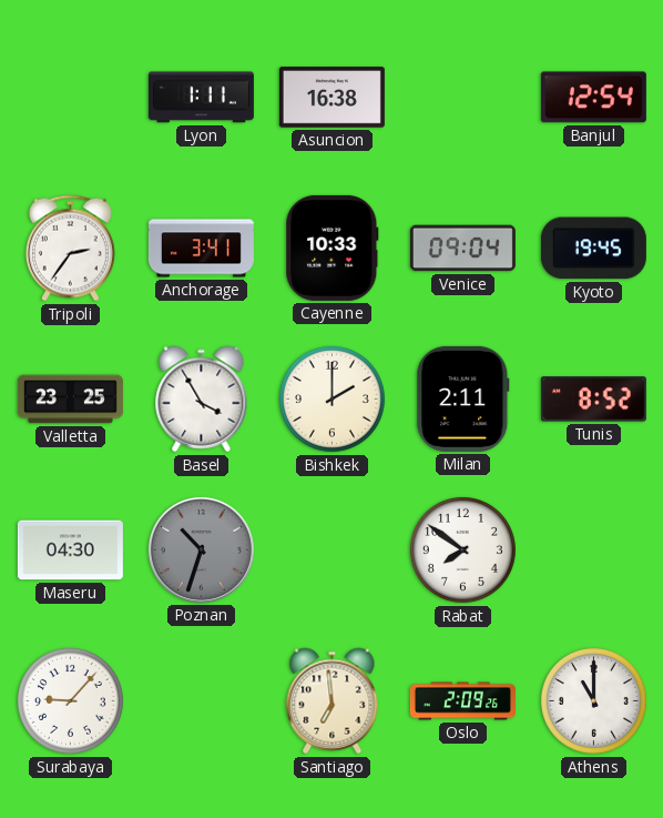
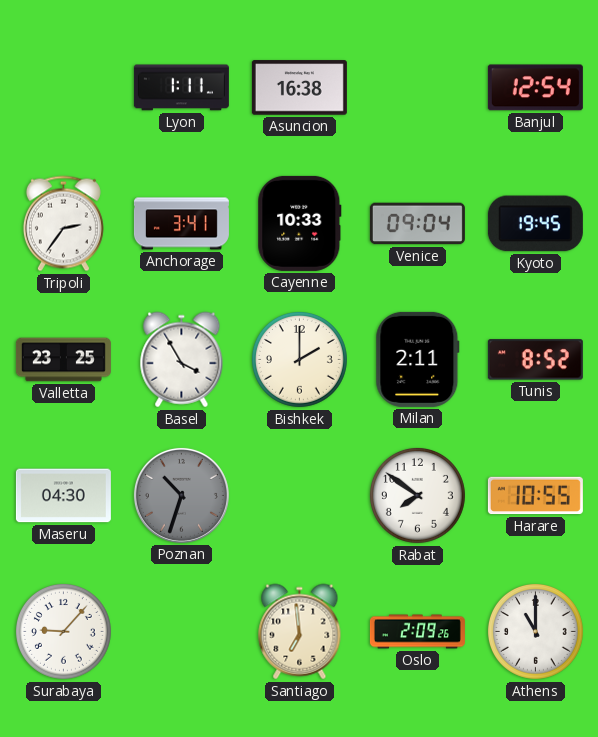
Harare: none -> 10:55
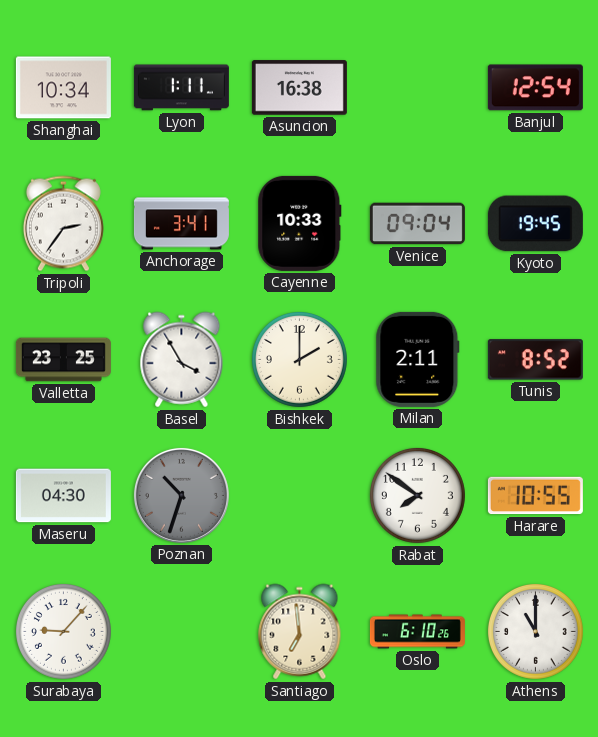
Shanghai: none -> 10:34
Oslo: 2:09 -> 6:10
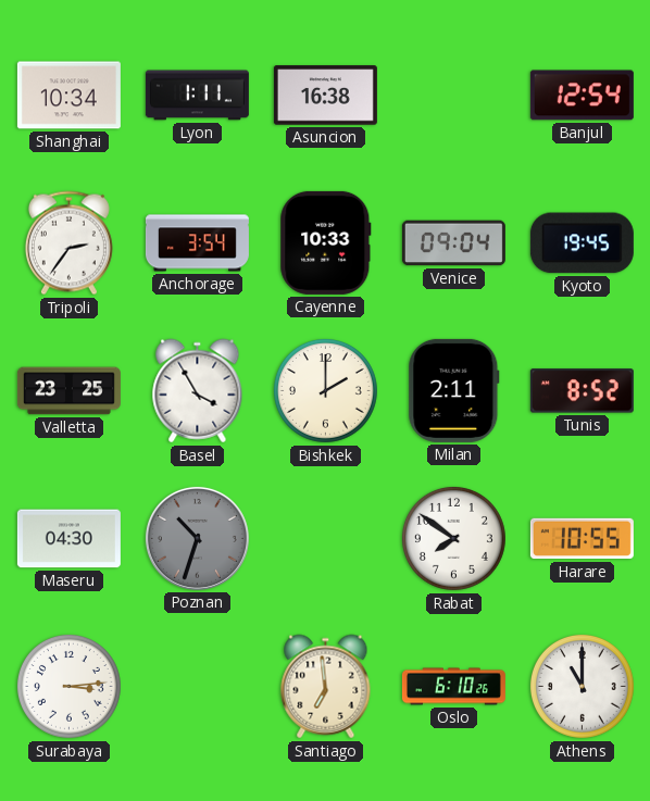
Anchorage: 3:41 -> 3:54
Surabaya: 9:07 -> 3:14
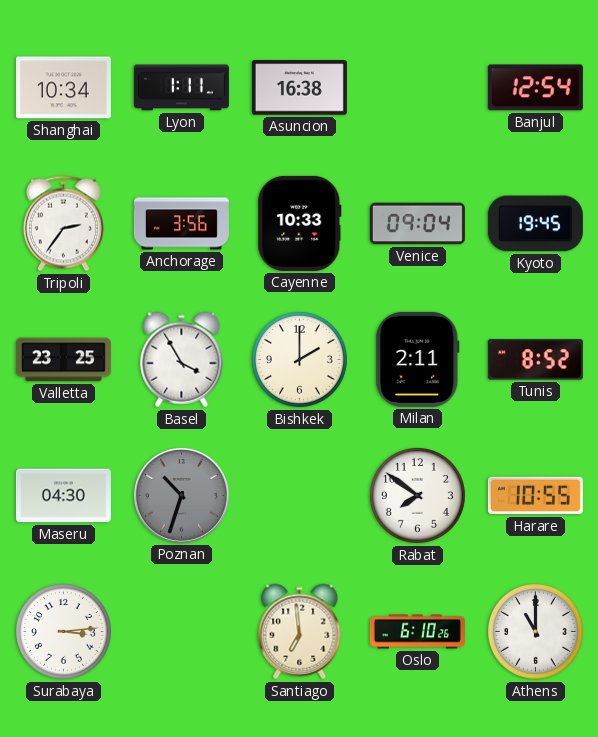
Anchorage: 3:54 -> 3:56
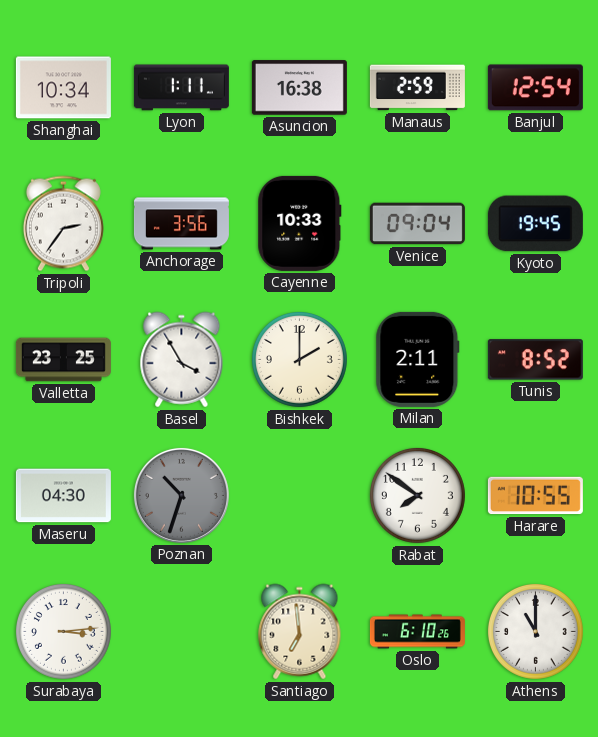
Manaus: none -> 2:59
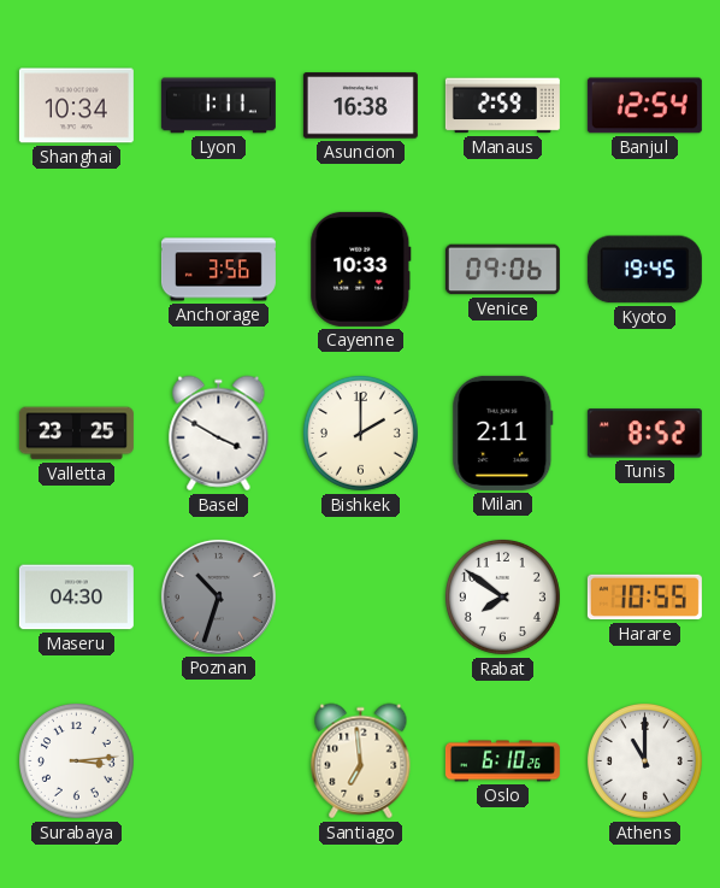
Tripoli: 2:36 -> none
Venice: 09:04 -> 09:06
Basel: 3:55 -> 3:50
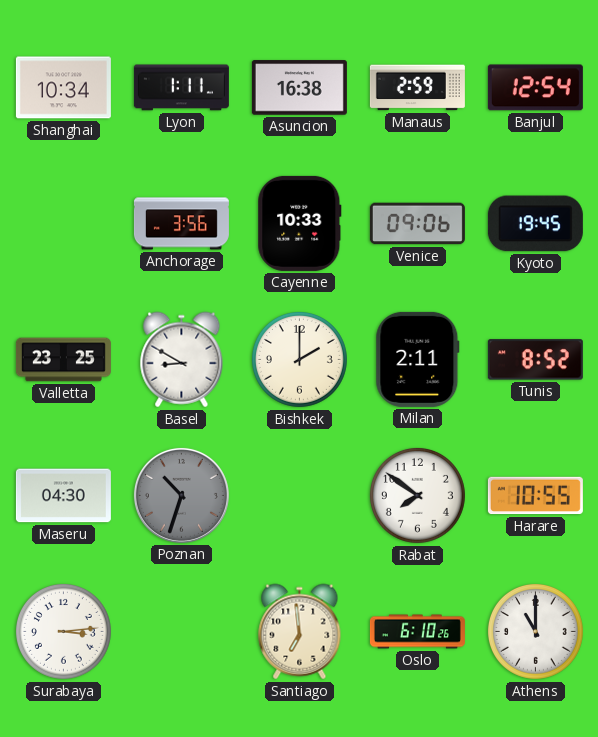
Basel: 3:50 -> 8:50
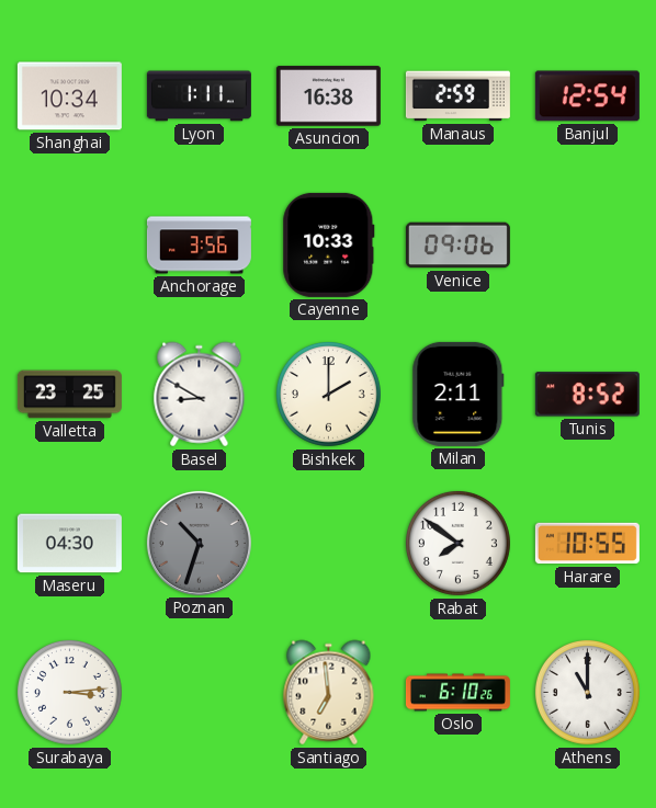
Kyoto: 19:45 -> none
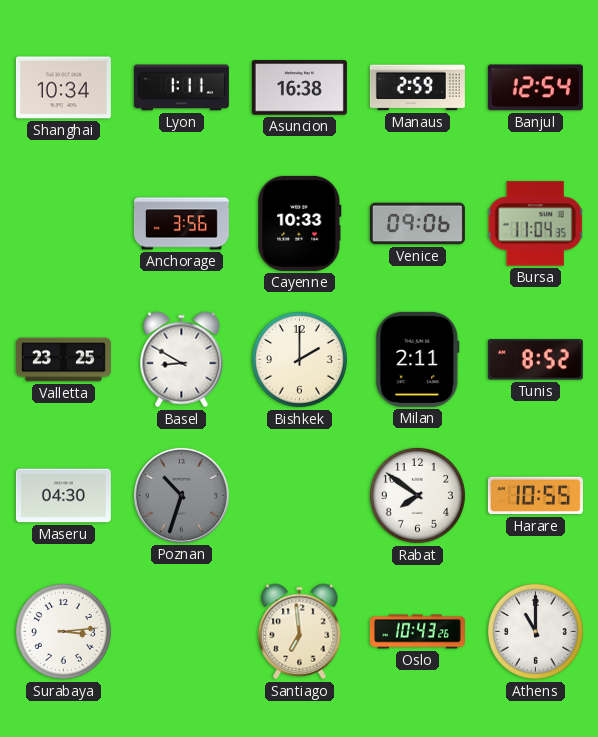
Bursa: none -> 11:04
Oslo: 6:10 -> 10:43
